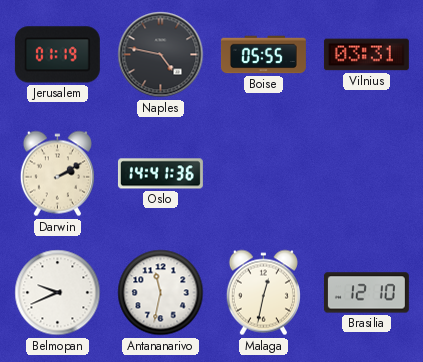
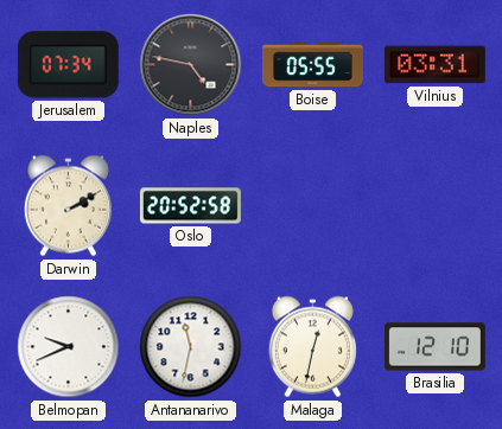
Jerusalem: 01:19 -> 07:34
Oslo: 14:41 -> 20:52
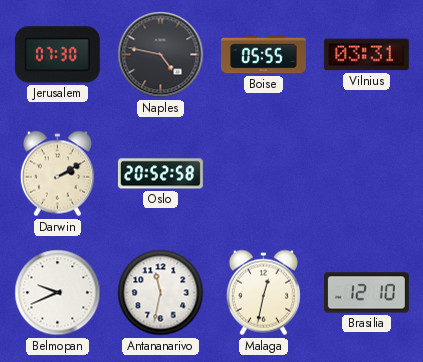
Jerusalem: 07:34 -> 07:30
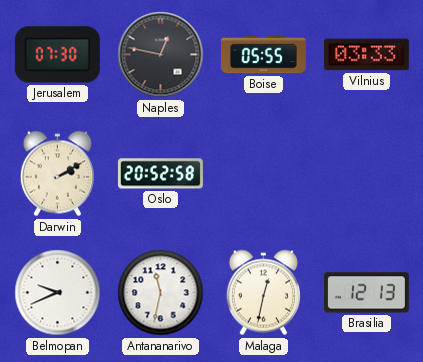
Naples: 4:47 -> 12:47
Vilnius: 03:31 -> 03:33
Brasilia: 12:10 -> 12:13
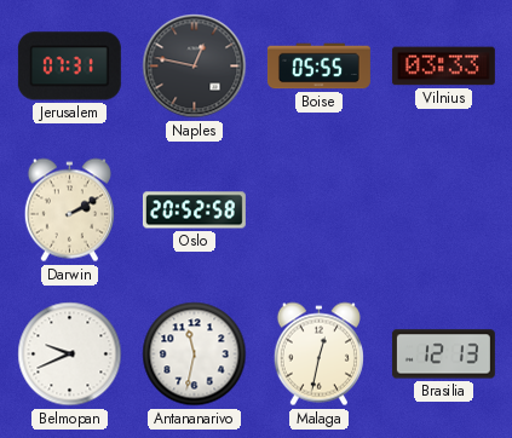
Jerusalem: 07:30 -> 07:31
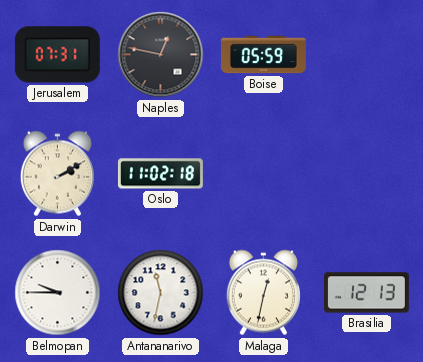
Boise: 05:55 -> 05:59
Vilnius: 03:33 -> none
Oslo: 20:52 -> 11:02
Belmopan: 9:41 -> 9:45
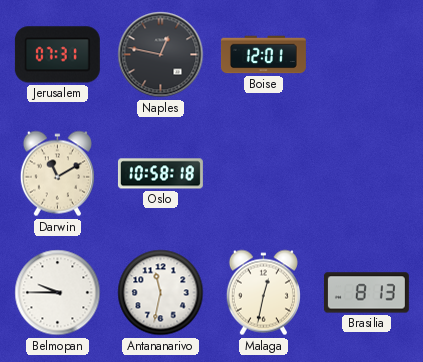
Boise: 05:59 -> 12:01
Darwin: 2:10 -> 11:10
Oslo: 11:02 -> 10:58
Brasilia: 12:13 -> 8:13
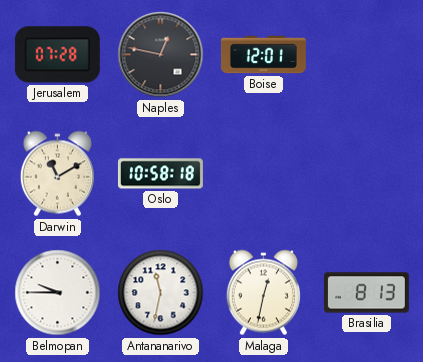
Jerusalem: 07:31 -> 07:28
